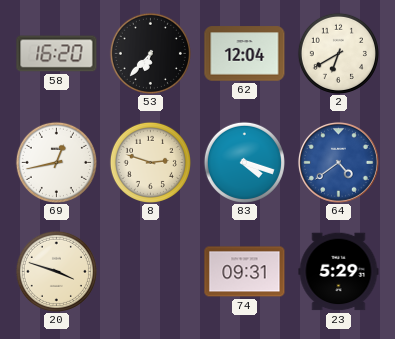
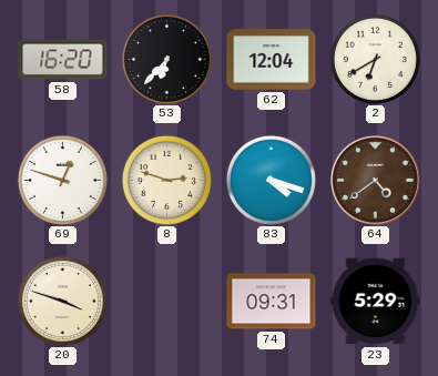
69: 12:43 -> 12:48
64 dial: blue -> brown
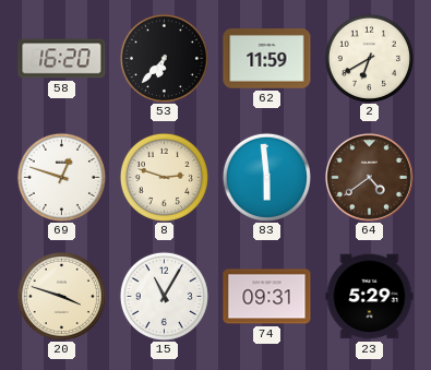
62: 12:04 -> 11:59
83: 4:18 -> 5:59
15: none -> 11:05
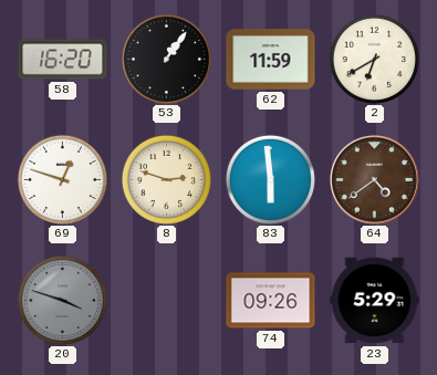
53: 6:37 -> 1:06
20 dial: cream -> grey
15: 11:05 -> none
74: 09:31 -> 09:26
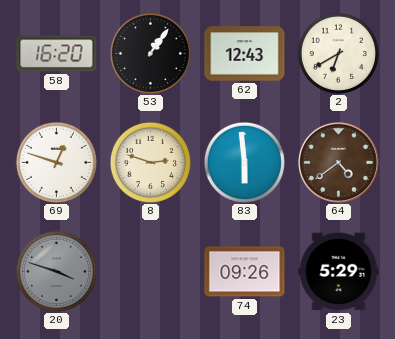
62: 11:59 -> 12:43
